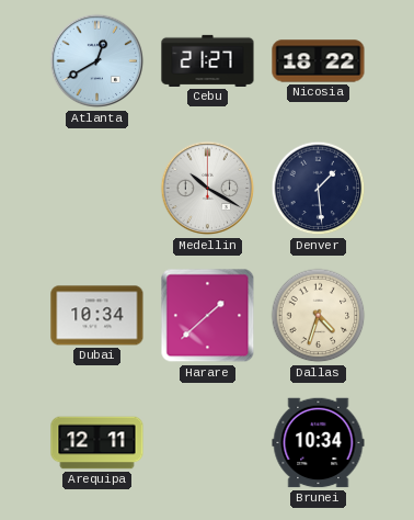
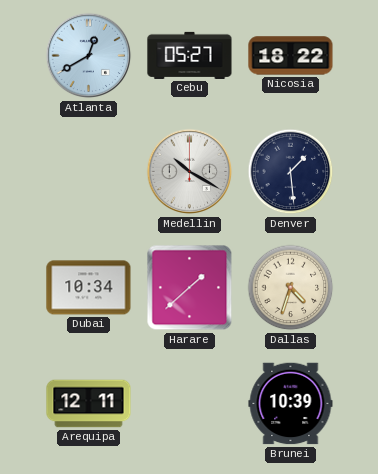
Cebu: 21:27 -> 05:27
Brunei: 10:34 -> 10:39
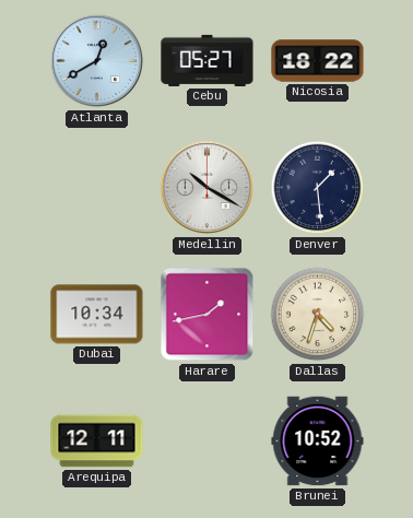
Harare: 1:38 -> 1:43
Brunei: 10:39 -> 10:52
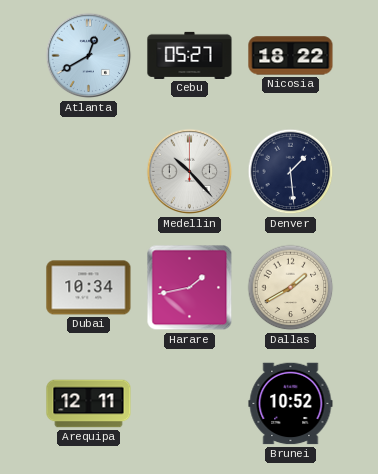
Medellin: 10:20 -> 10:23
Dallas: 4:33 -> 1:40
